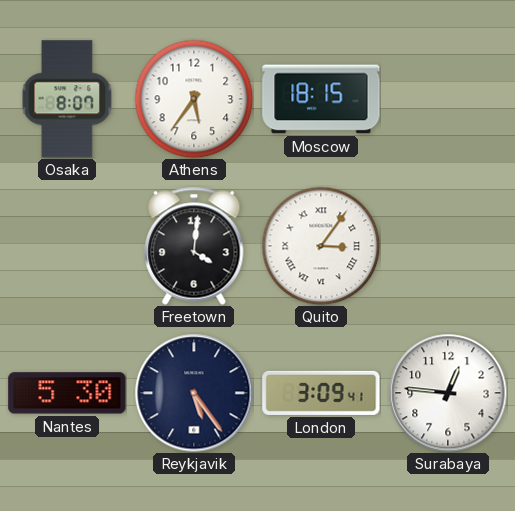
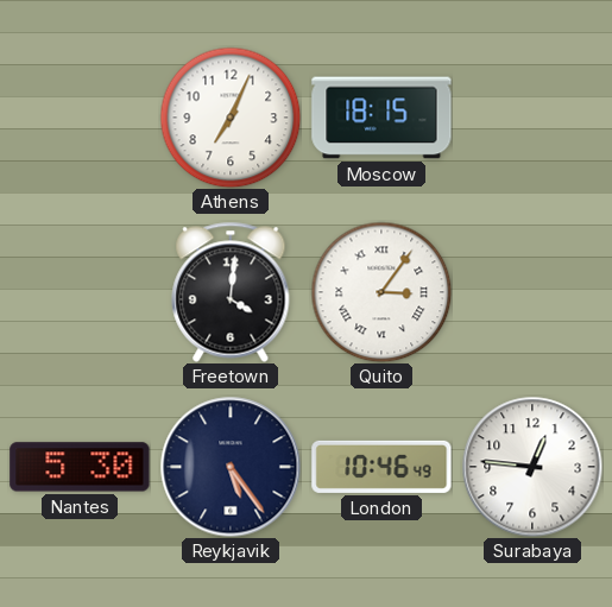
Osaka: 8:07 -> none
Athens: 5:36 -> 7:04
London: 3:09 -> 10:46
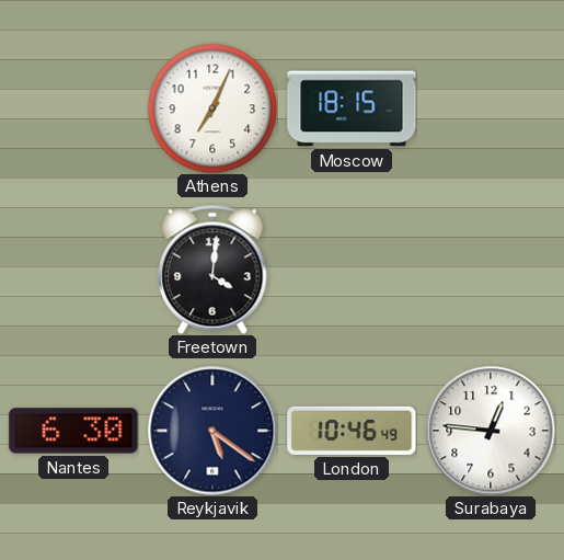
Quito: 3:06 -> none
Nantes: 5:30 -> 6:30
Reykjavik: 5:24 -> 5:21
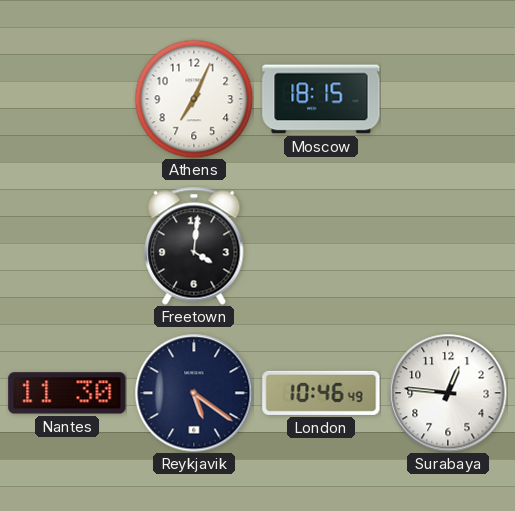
Nantes: 6:30 -> 11:30
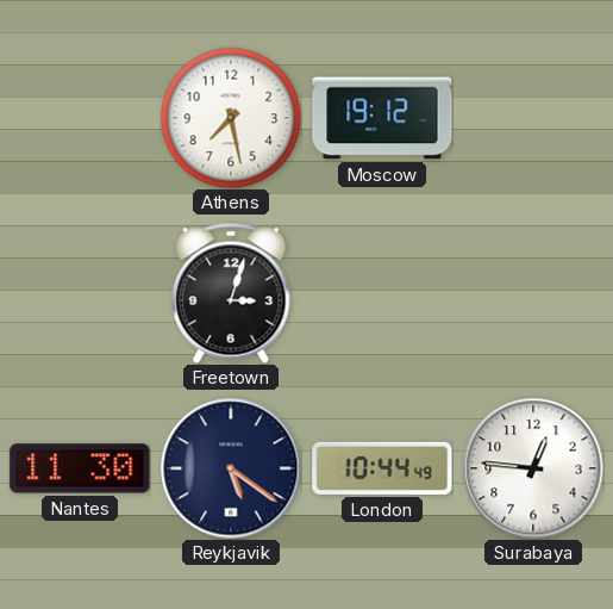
Athens: 7:04 -> 7:28
Moscow: 18:15 -> 19:12
Freetown: 4:01 -> 3:03
London: 10:46 -> 10:44
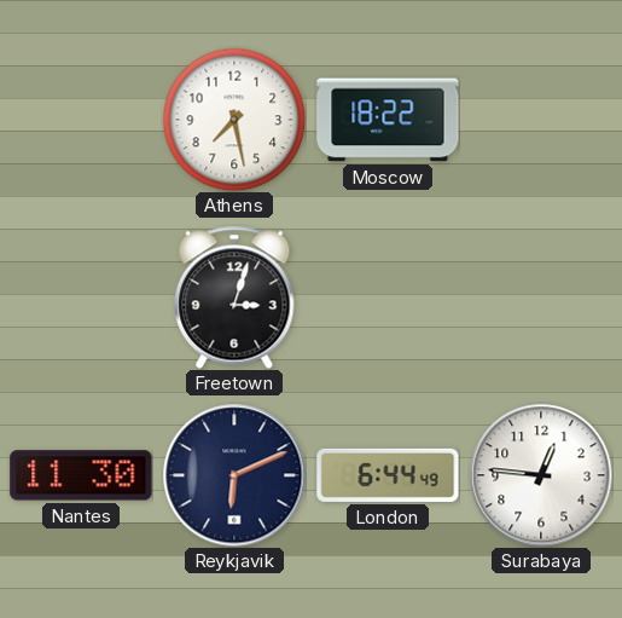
Moscow: 19:12 -> 18:22
Reykjavik: 5:21 -> 6:11
London: 10:44 -> 6:44
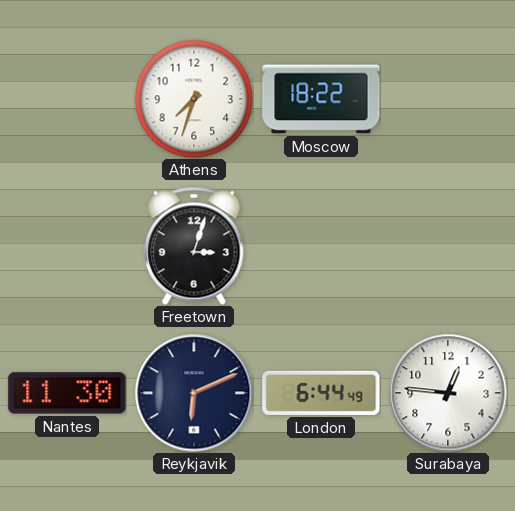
Athens: 7:28 -> 7:33
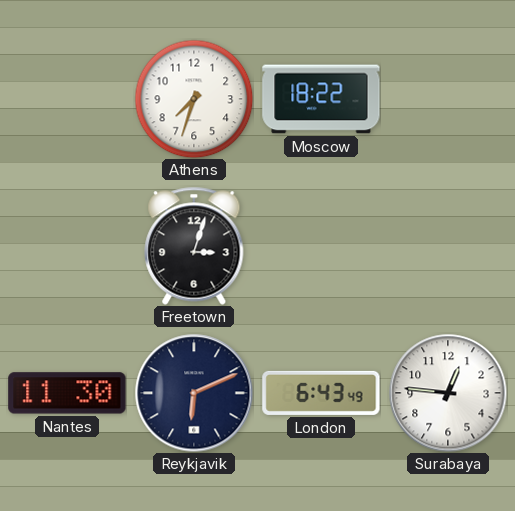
London: 6:44 -> 6:43
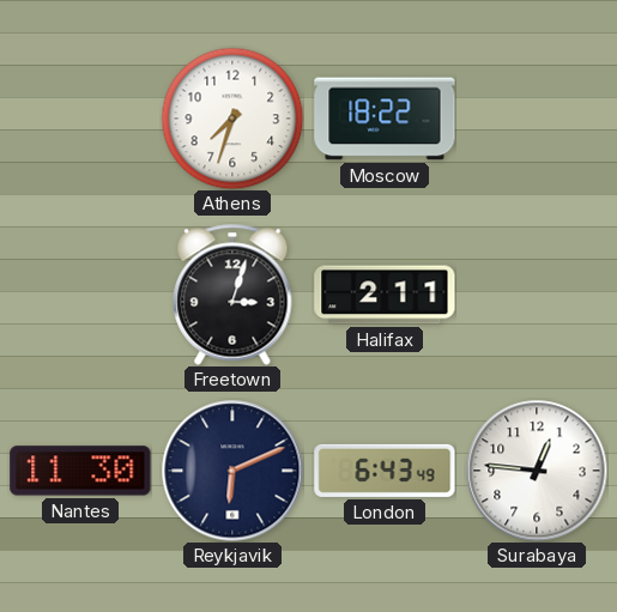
Halifax: none -> 2:11
